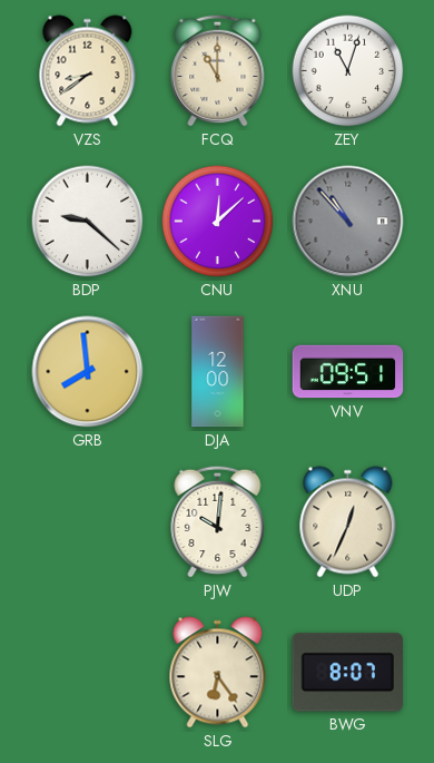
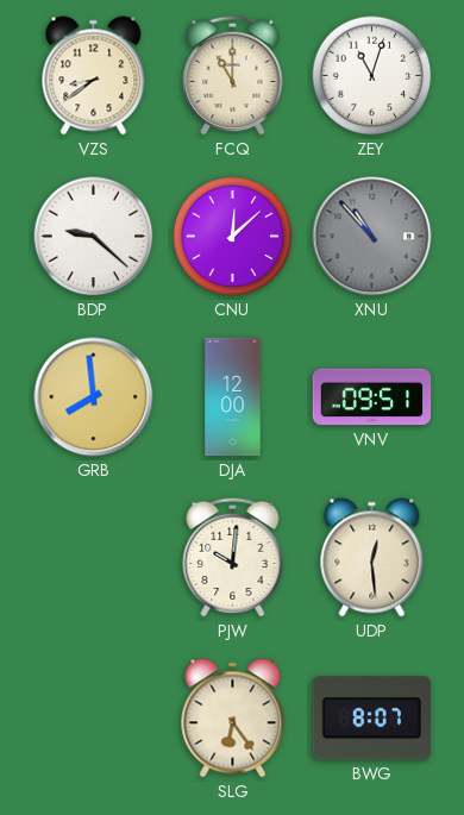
UDP: 12:34 -> 12:29
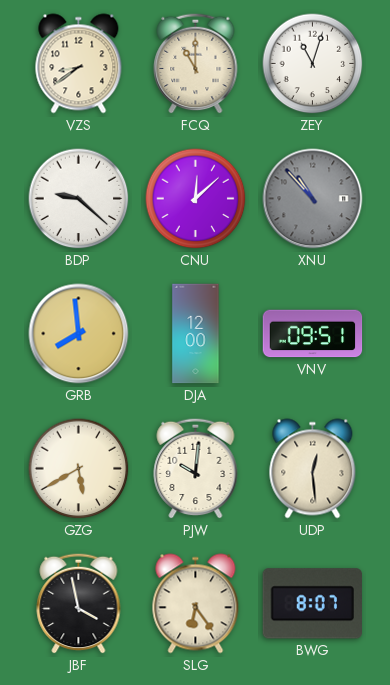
GZG: none -> 5:40
JBF: none -> 3:58
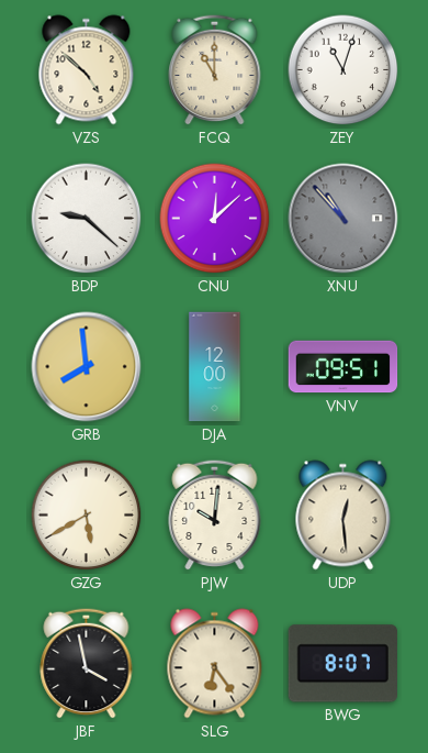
VZS: 8:39 -> 4:52
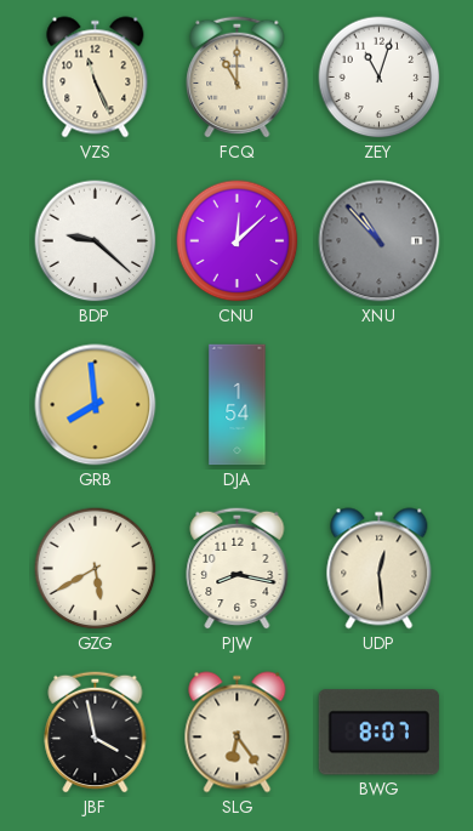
VZS: 4:52 -> 11:26
DJA: 12:00 -> 1:54
VNV: 09:51 -> none
PJW: 10:01 -> 8:17
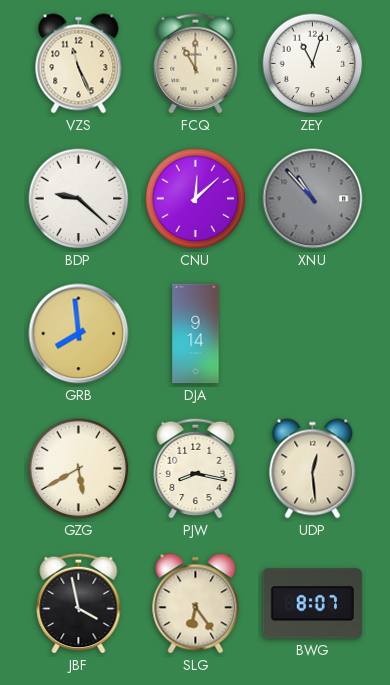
DJA: 1:54 -> 9:14
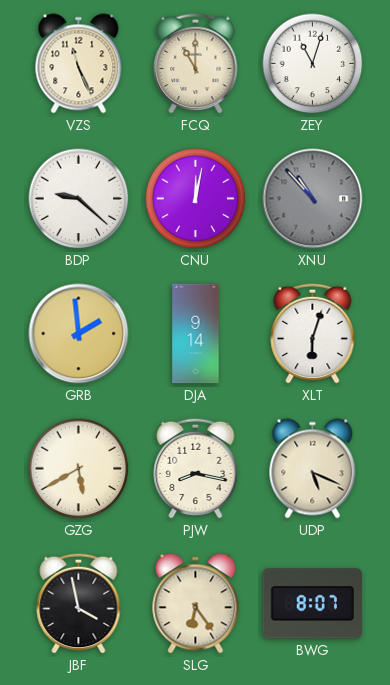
CNU: 12:08 -> 12:02
GRB: 7:59 -> 1:59
XLT: none -> 6:03
UDP: 12:29 -> 5:19
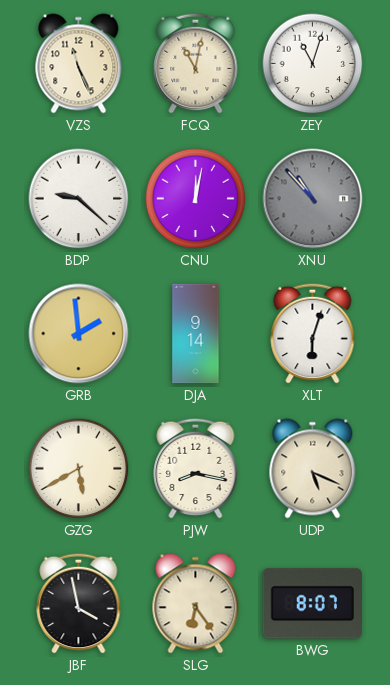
FCQ: 11:00 -> 11:02
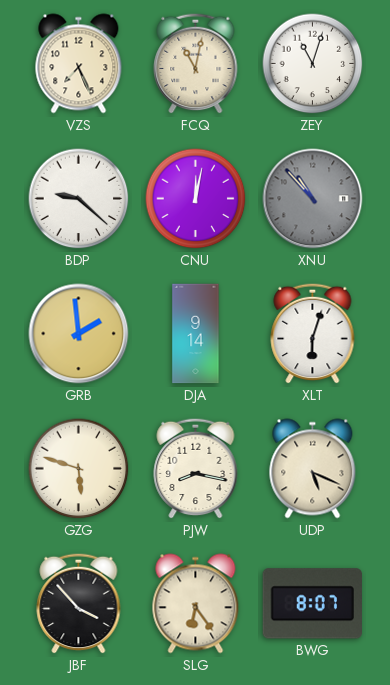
VZS: 11:26 -> 7:26
GZG: 5:40 -> 5:48
JBF: 3:58 -> 3:53
